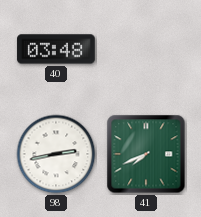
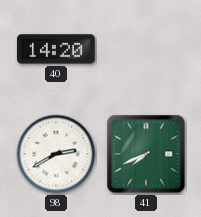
40: 03:48 -> 14:20
98: 2:43 -> 2:40
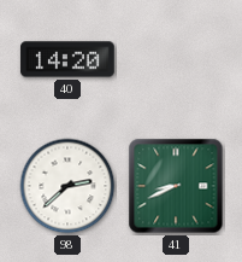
98: 2:40 -> 2:38
41: 7:41 -> 8:41
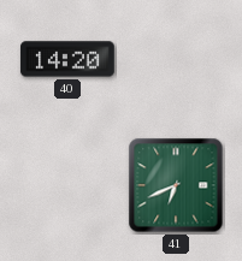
98: 2:38 -> none
41: 8:41 -> 6:41
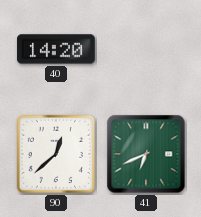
90: none -> 12:38
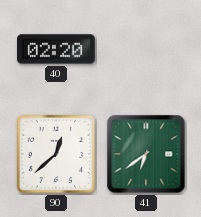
40: 14:20 -> 02:20
41: 6:41 -> 6:39
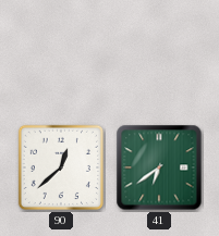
40: 02:20 -> none
